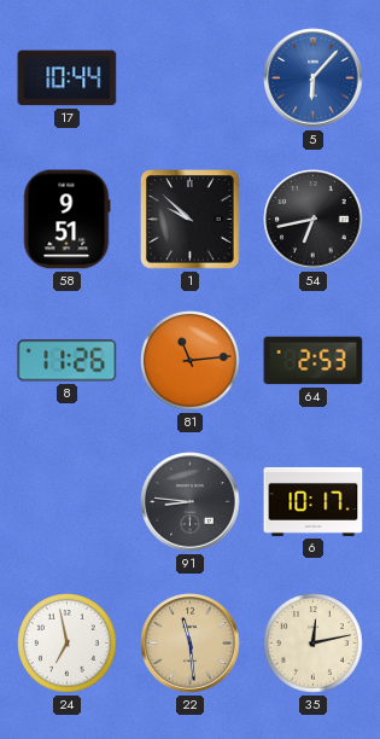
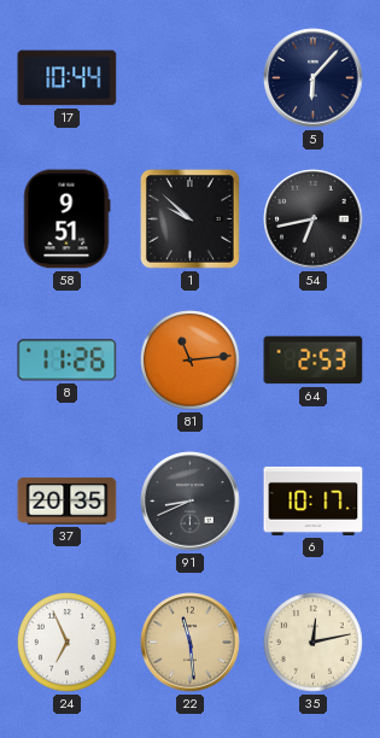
5 dial: blue -> navy
37: none -> 20:35
91: 8:46 -> 8:41
24: 6:58 -> 6:56
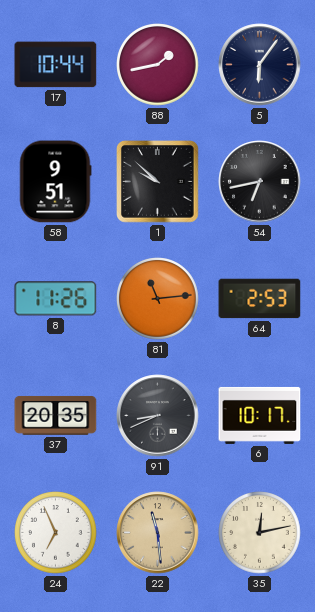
88: none -> 1:43
5: 6:07 -> 6:06
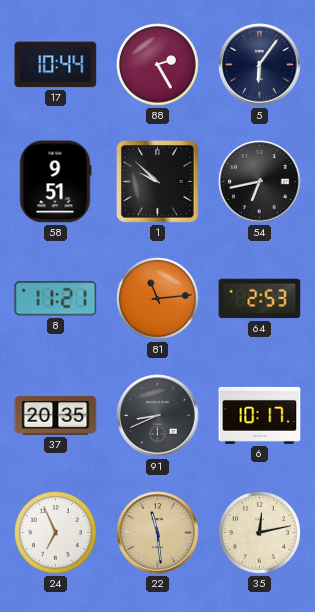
88: 1:43 -> 2:25
8: 11:26 -> 11:21
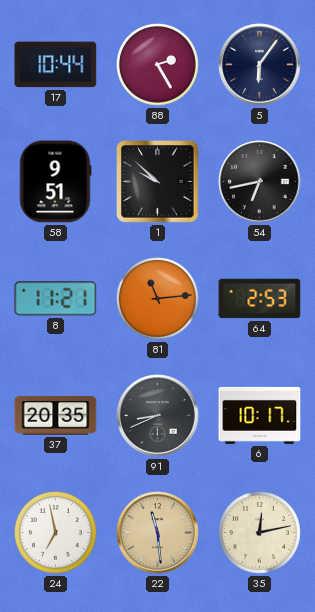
24: 6:56 -> 6:58
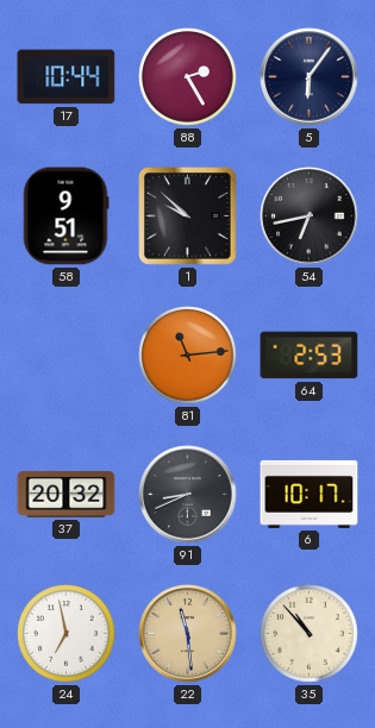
8: 11:21 -> none
37: 20:35 -> 20:32
35: 12:13 -> 10:53
